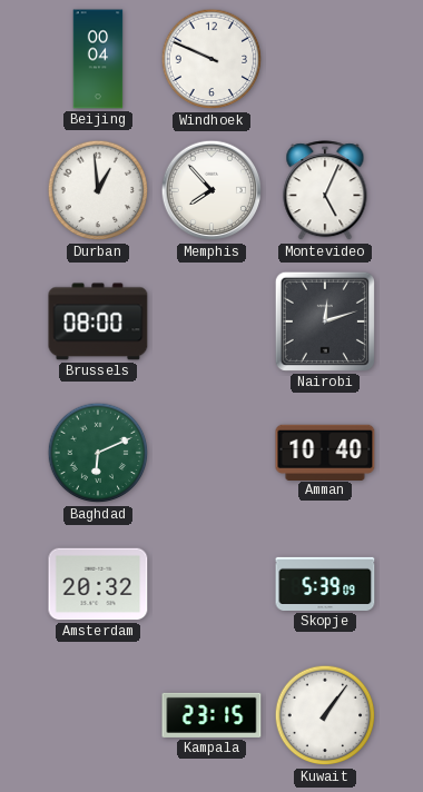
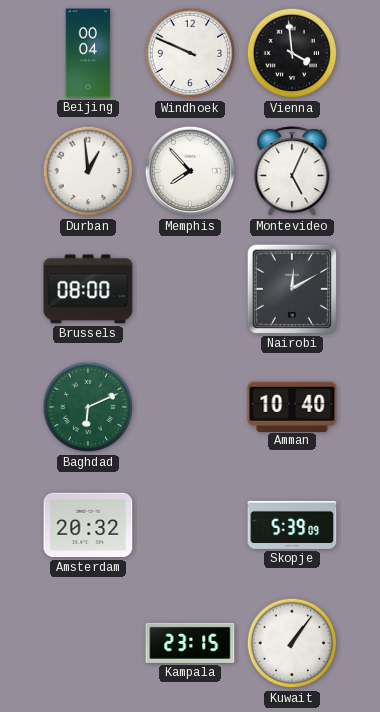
Vienna: none -> 3:59
Nairobi: 12:12 -> 12:10
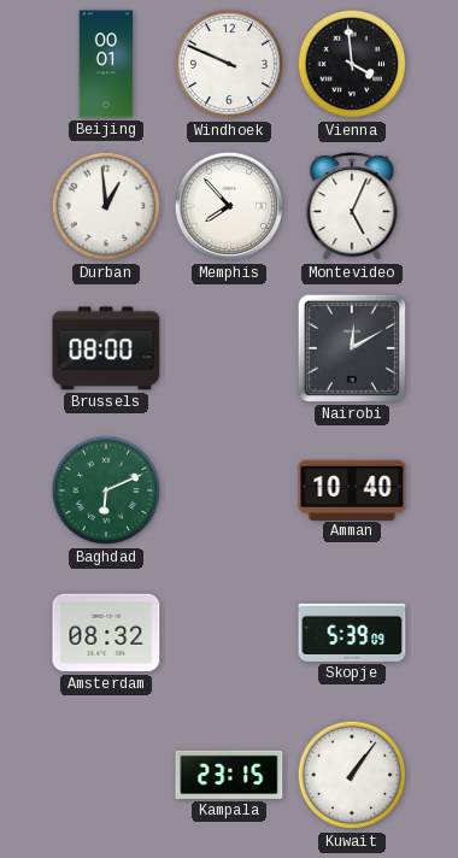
Beijing: 00:04 -> 00:01
Amsterdam: 20:32 -> 08:32
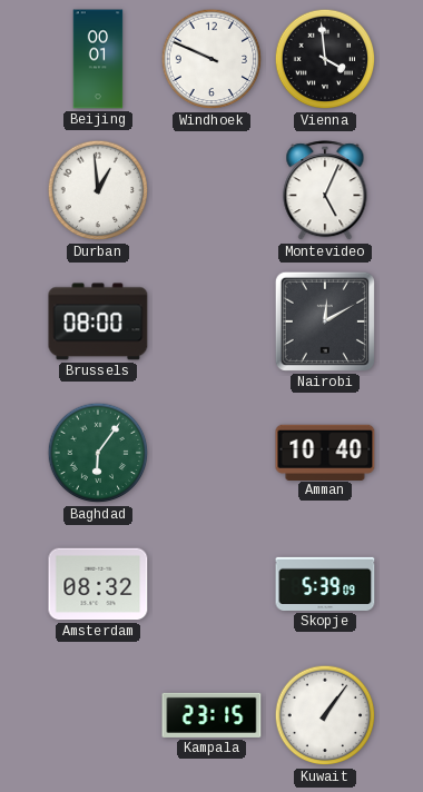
Memphis: 7:53 -> none
Baghdad: 6:11 -> 6:06
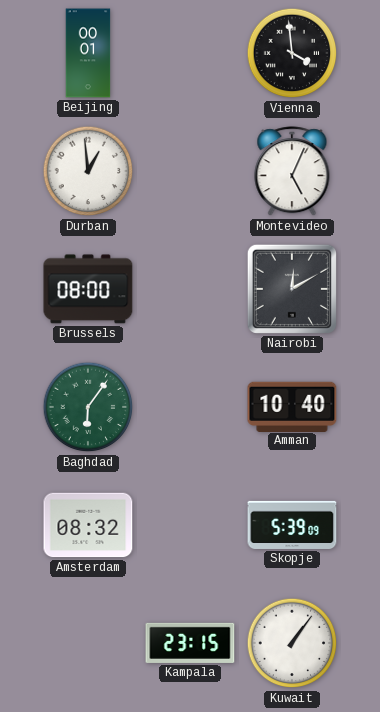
Windhoek: 9:49 -> none
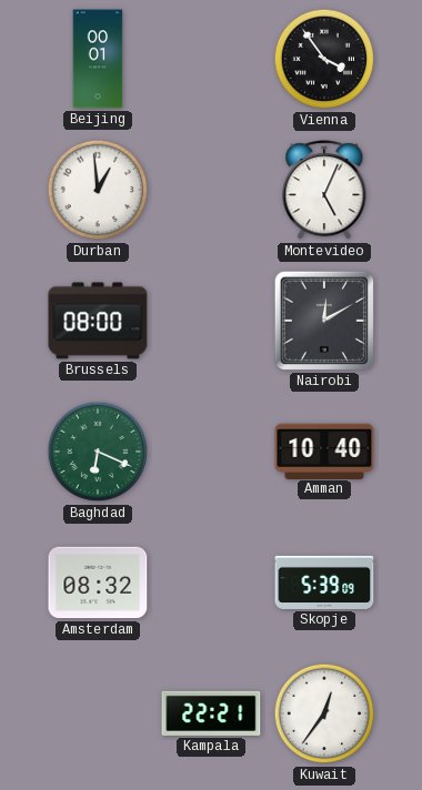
Vienna: 3:59 -> 3:54
Baghdad: 6:06 -> 6:19
Kampala: 23:15 -> 22:21
Kuwait: 1:06 -> 12:36
